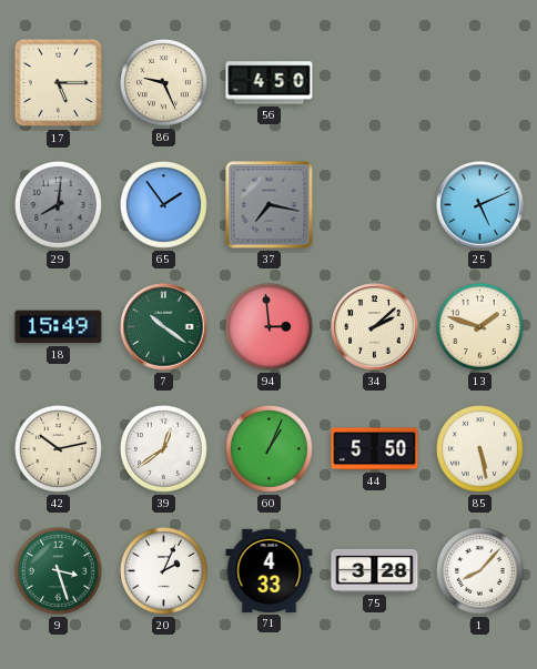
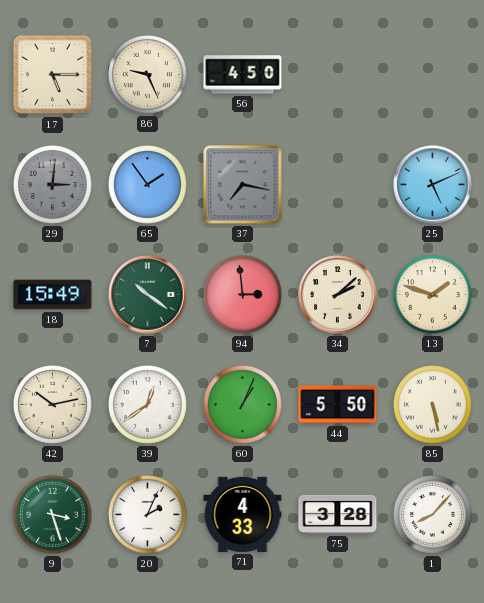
29: 8:01 -> 3:01
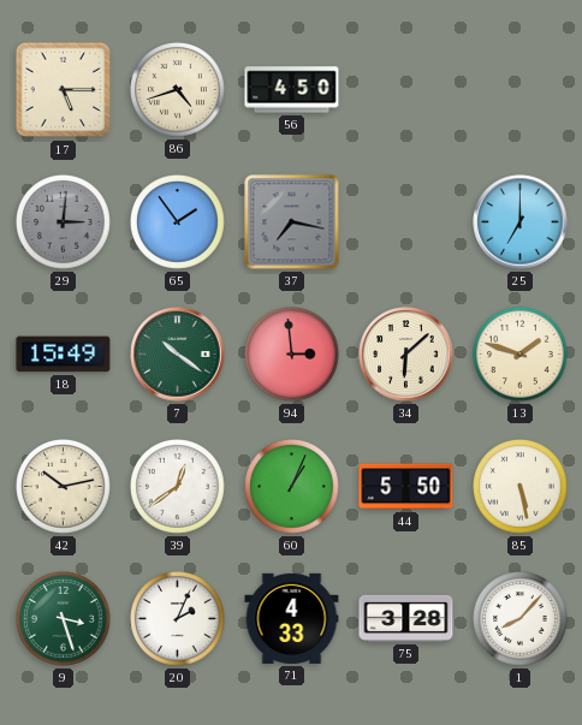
86: 9:26 -> 4:42
25: 5:11 -> 7:00
34: 2:08 -> 6:08
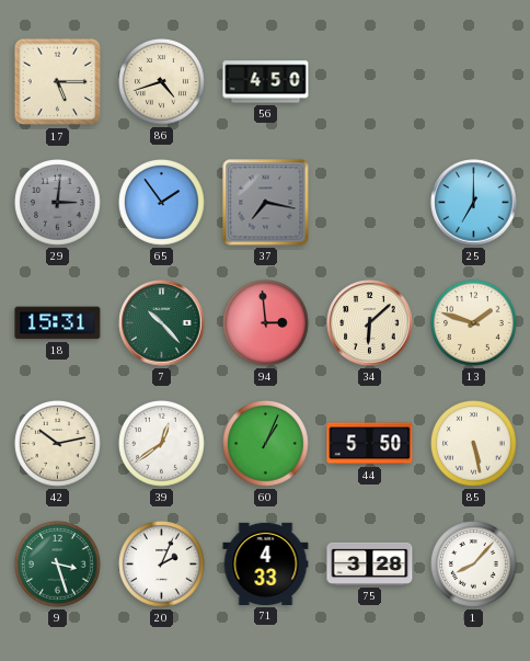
18: 15:49 -> 15:31
7: 10:21 -> 10:23
